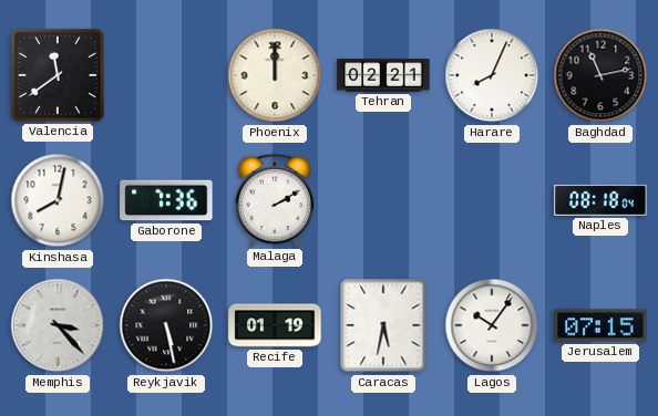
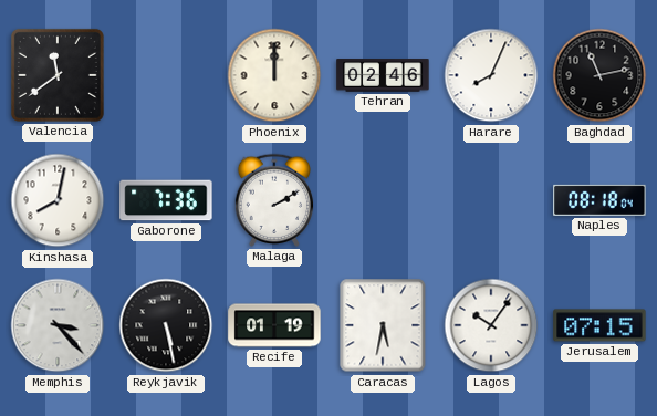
Tehran: 02:21 -> 02:46
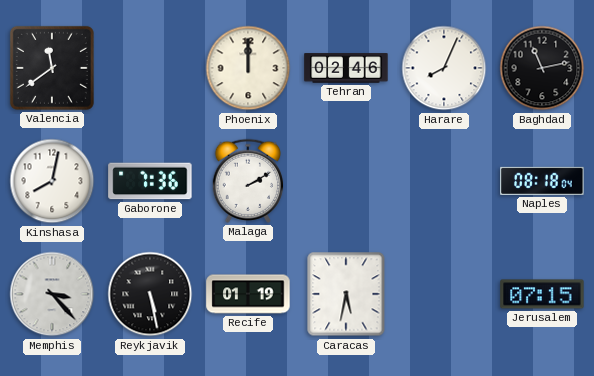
Lagos: 10:06 -> none
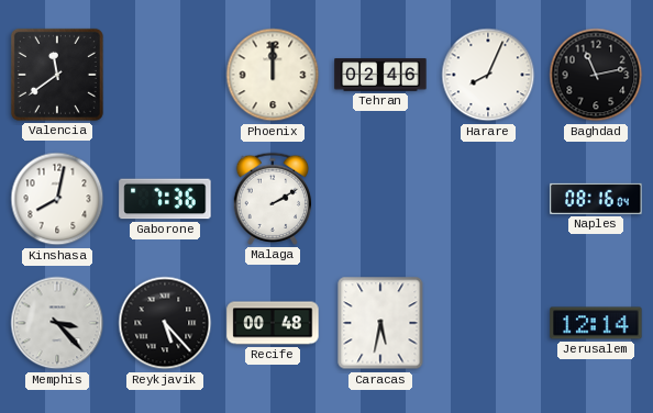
Naples: 08:18 -> 08:16
Reykjavik: 5:28 -> 5:23
Recife: 01:19 -> 00:48
Jerusalem: 07:15 -> 12:14
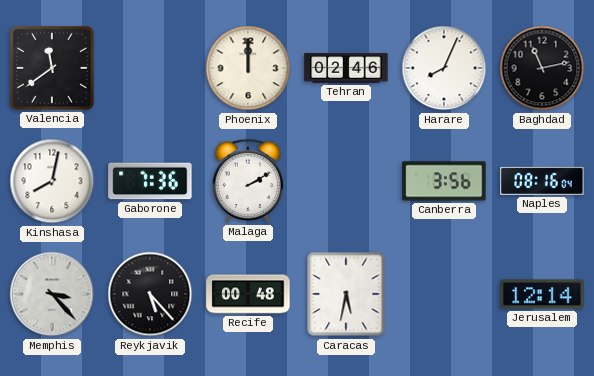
Canberra: none -> 3:56
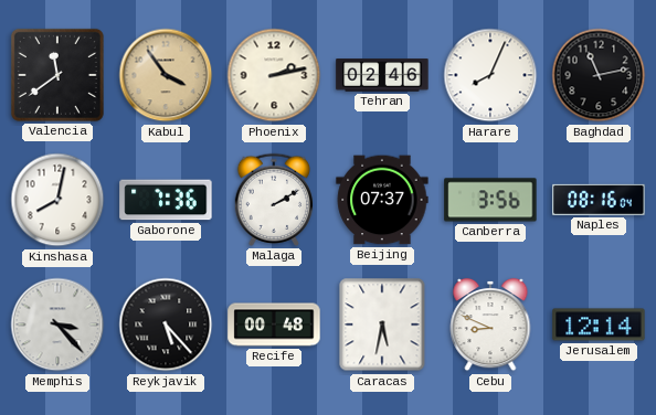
Kabul: none -> 3:54
Phoenix: 12:00 -> 2:13
Beijing: none -> 07:37
Cebu: none -> 8:49
